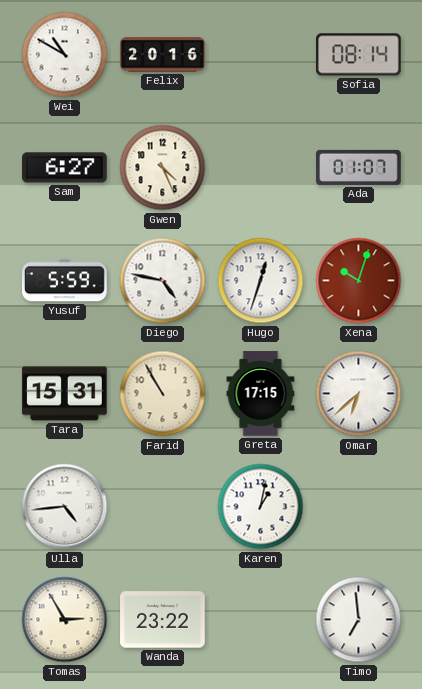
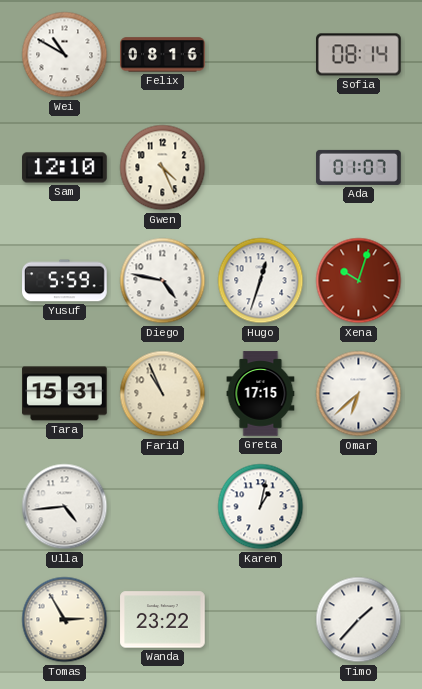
Felix: 20:16 -> 08:16
Sam: 6:27 -> 12:10
Farid: 10:55 -> 10:56
Timo: 6:59 -> 1:37
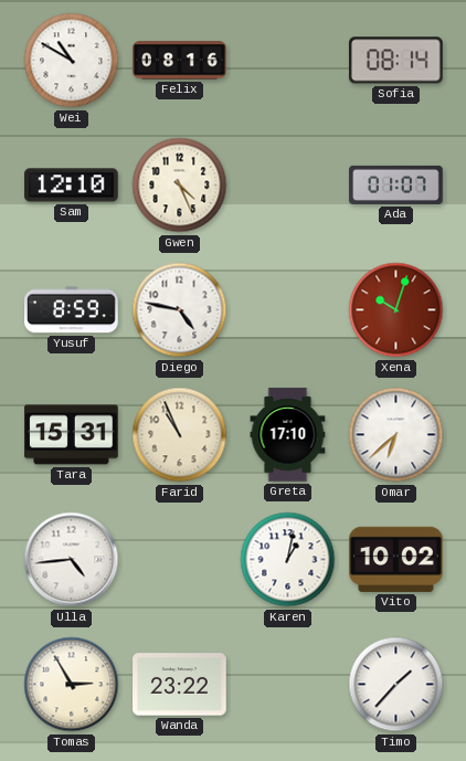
Yusuf: 5:59 -> 8:59
Hugo: 12:33 -> none
Greta: 17:15 -> 17:10
Vito: none -> 10:02
